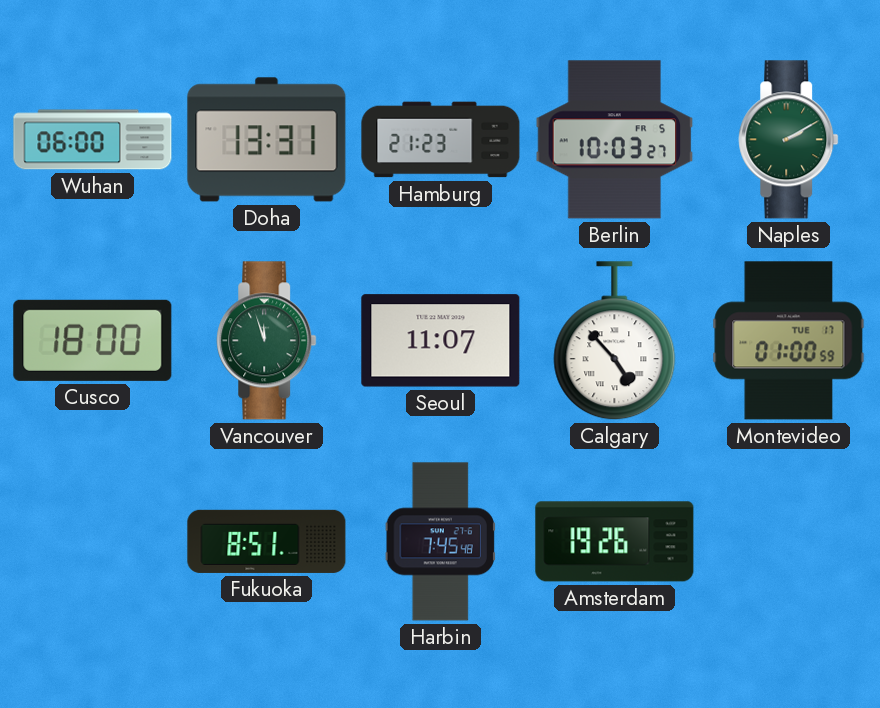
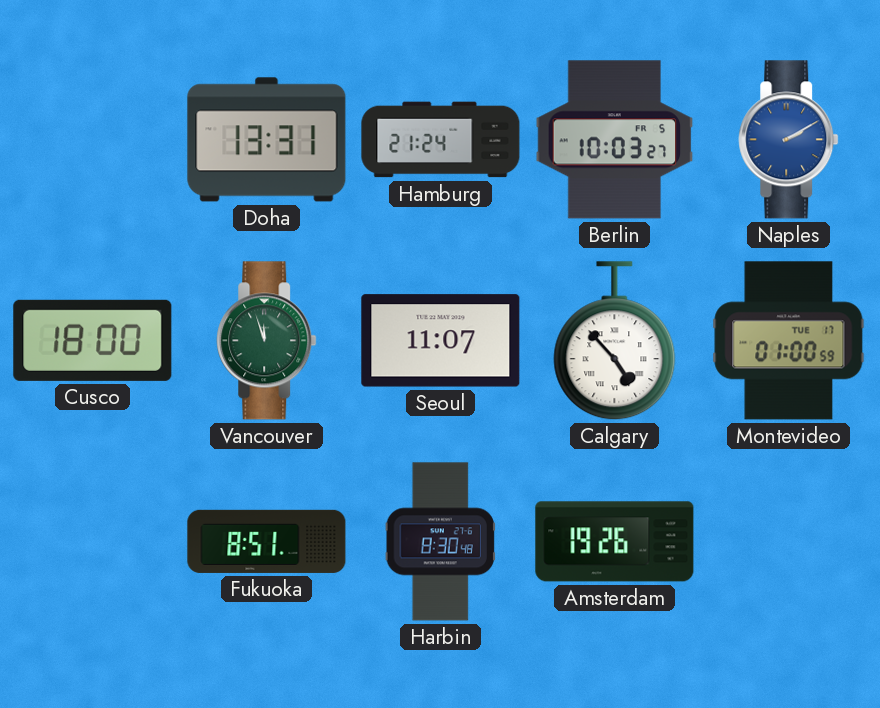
Wuhan: 06:00 -> none
Hamburg: 21:23 -> 21:24
Naples dial: green -> blue
Harbin: 7:45 -> 8:30
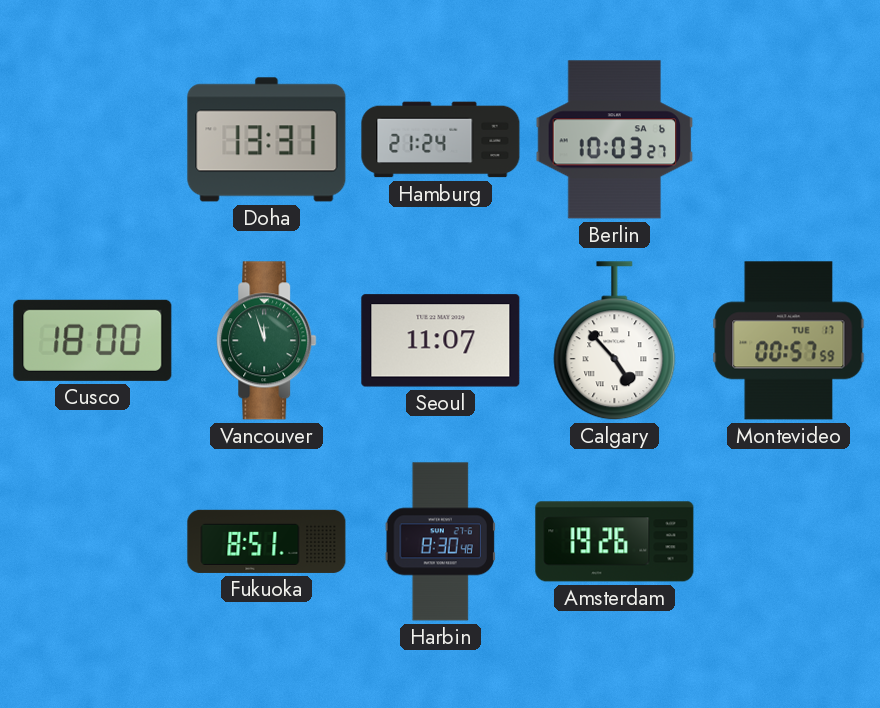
Berlin date: FR 5 -> SA 6
Naples: 2:10 -> none
Montevideo: 01:00 -> 00:57
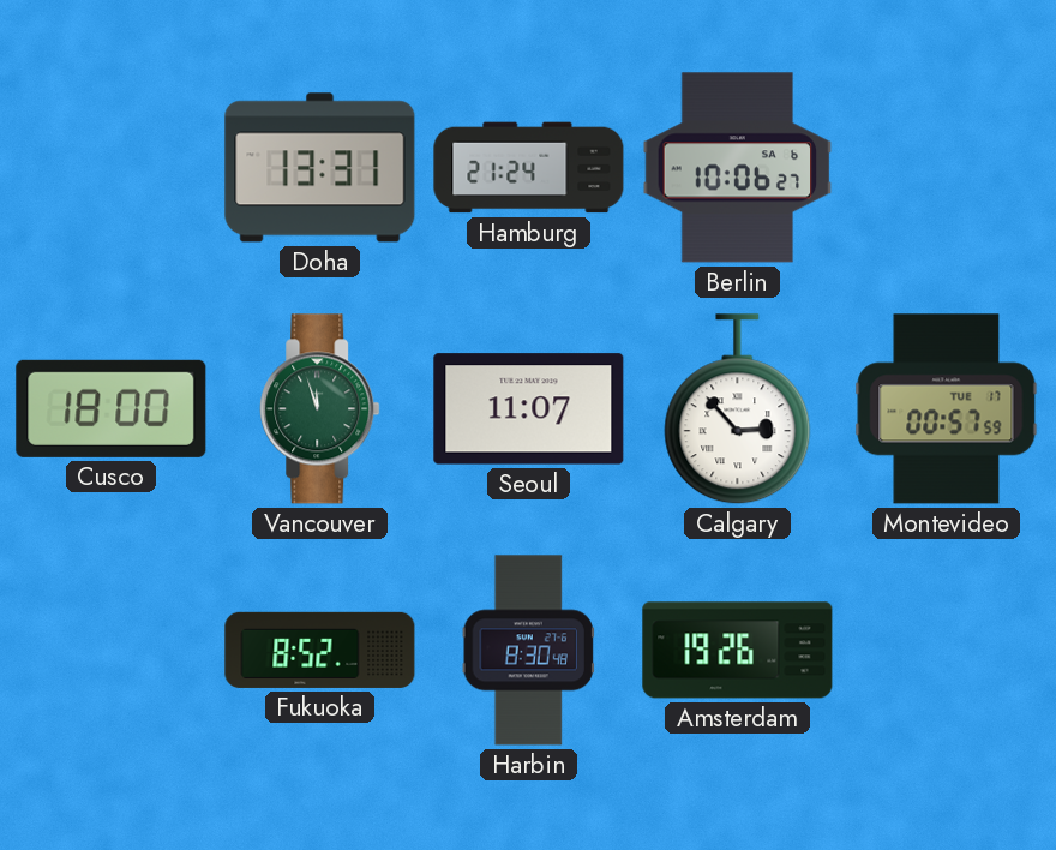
Berlin: 10:03 -> 10:06
Calgary: 4:53 -> 2:53
Fukuoka: 8:51 -> 8:52
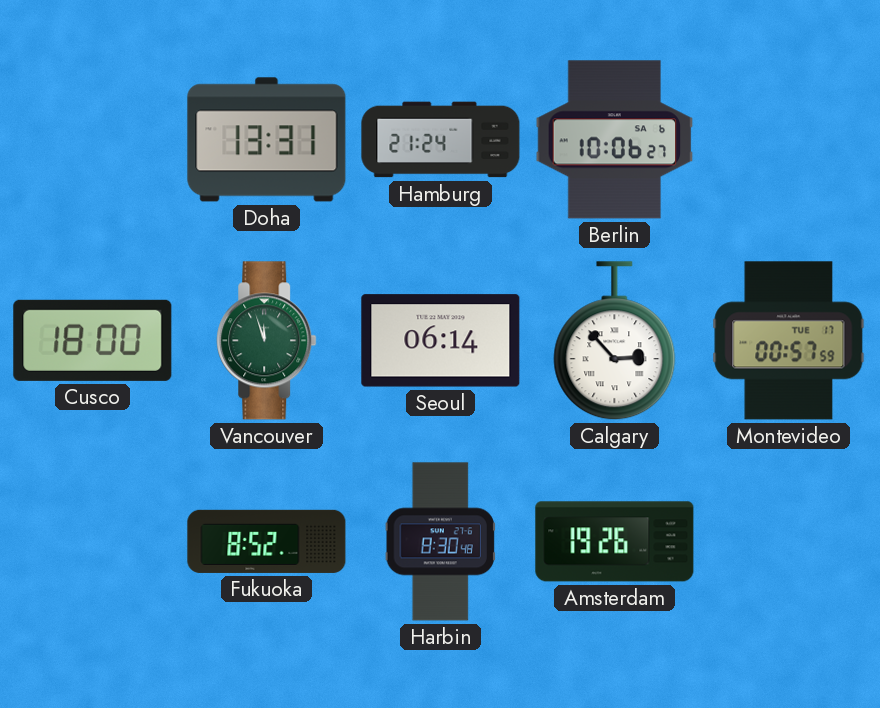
Seoul: 11:07 -> 06:14
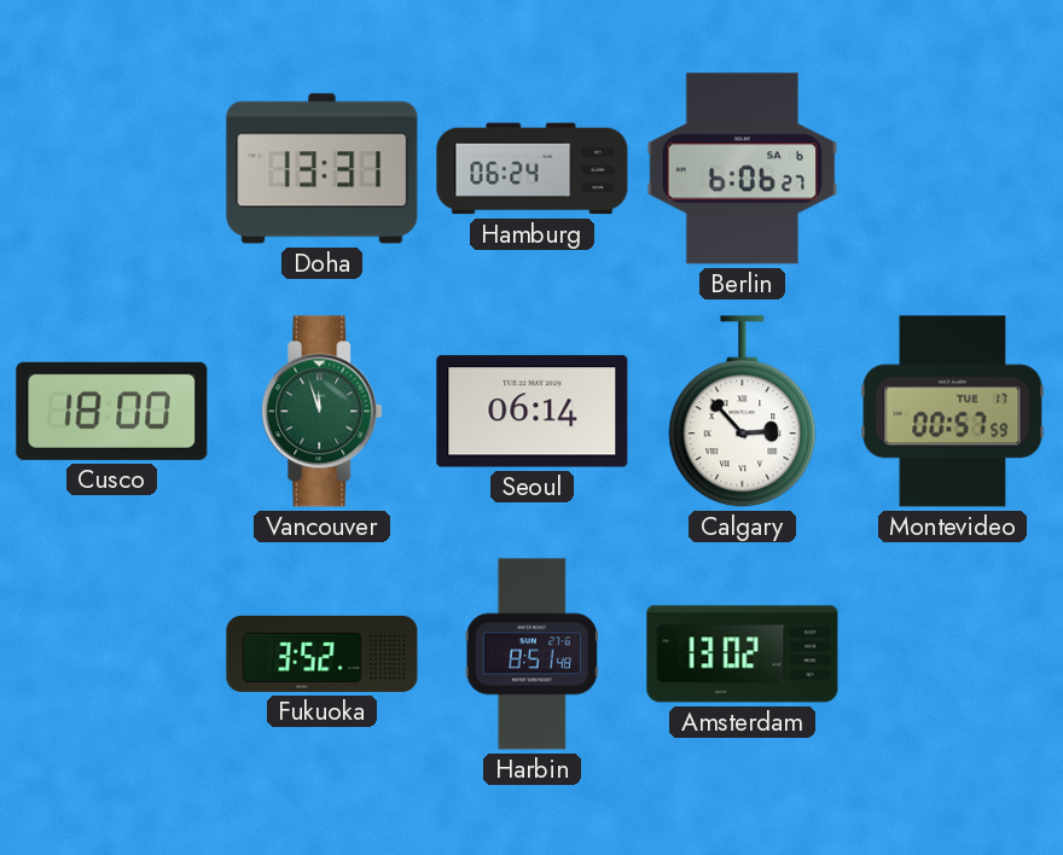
Hamburg: 21:24 -> 06:24
Berlin: 10:06 -> 6:06
Fukuoka: 8:52 -> 3:52
Harbin: 8:30 -> 8:51
Amsterdam: 19:26 -> 13:02
